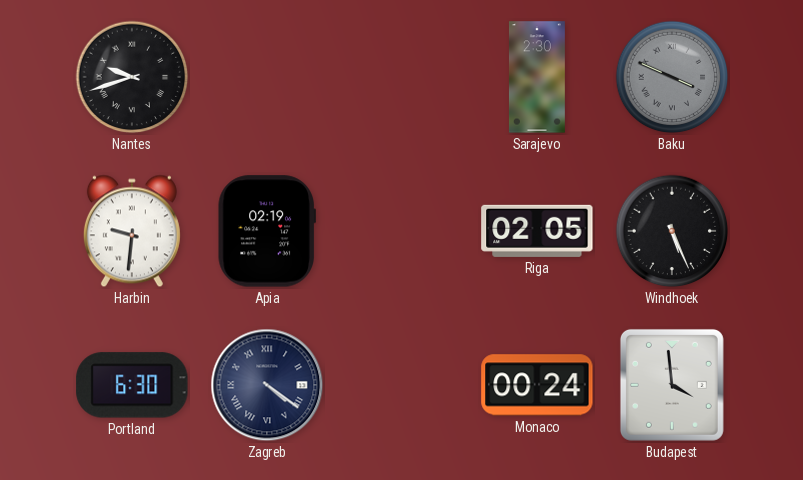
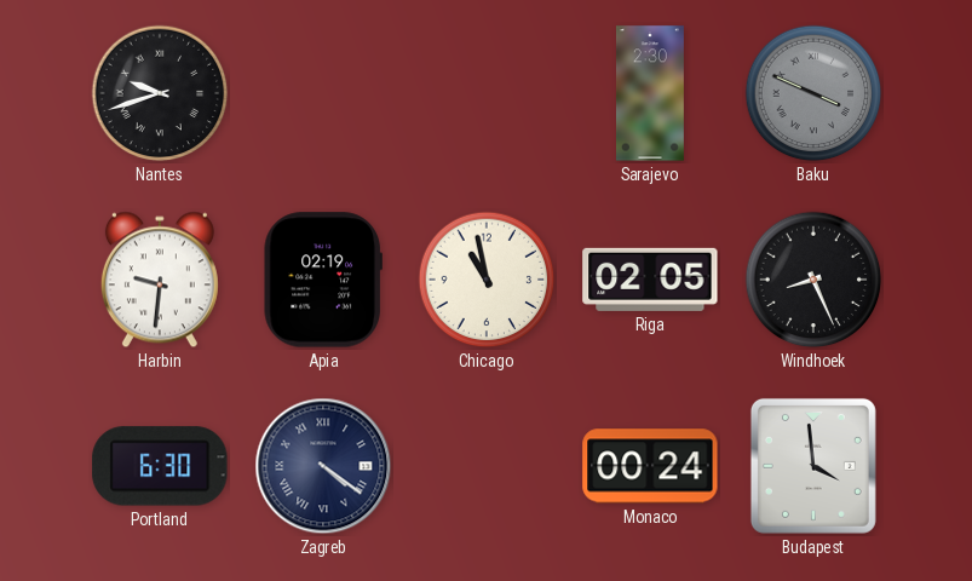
Chicago: none -> 10:58
Windhoek: 5:26 -> 8:26
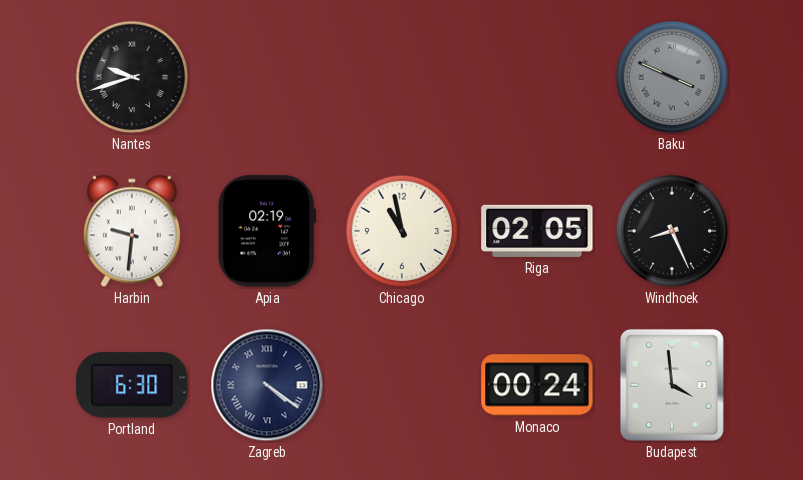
Sarajevo: 2:30 -> none
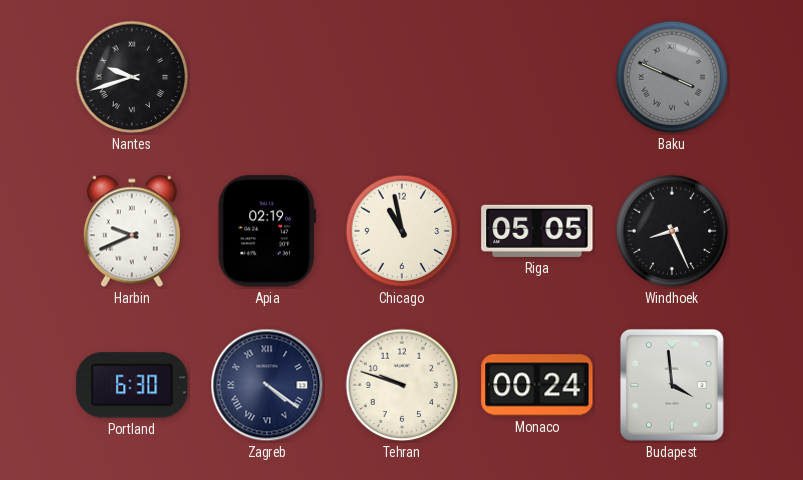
Harbin: 9:31 -> 9:41
Riga: 02:05 -> 05:05
Tehran: none -> 9:48
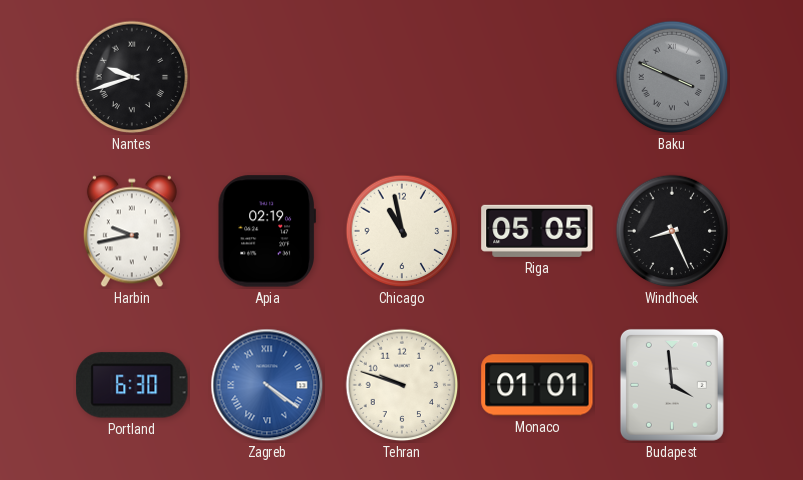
Harbin: 9:41 -> 9:43
Zagreb dial: navy -> blue
Monaco: 00:24 -> 01:01
